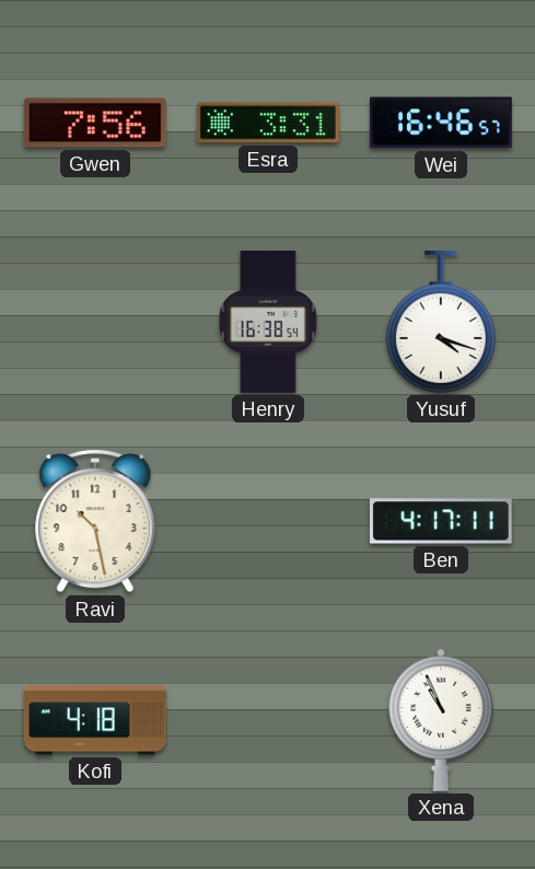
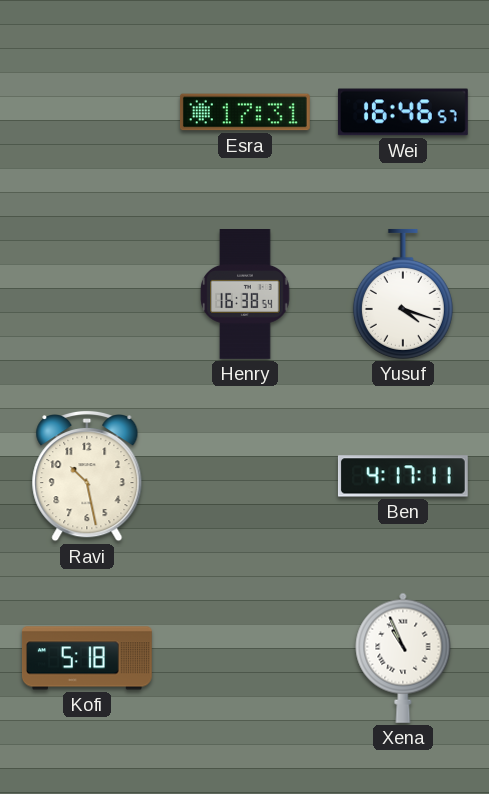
Gwen: 7:56 -> none
Esra: 3:31 -> 17:31
Kofi: 4:18 -> 5:18
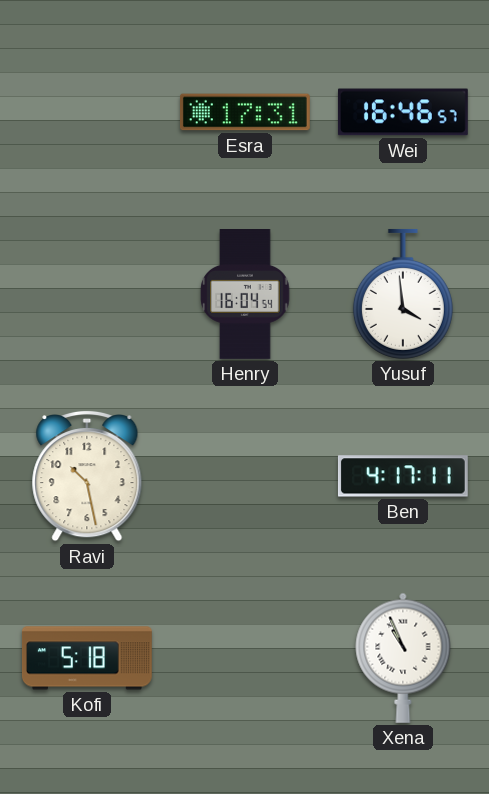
Henry: 16:38 -> 16:04
Yusuf: 4:18 -> 3:59
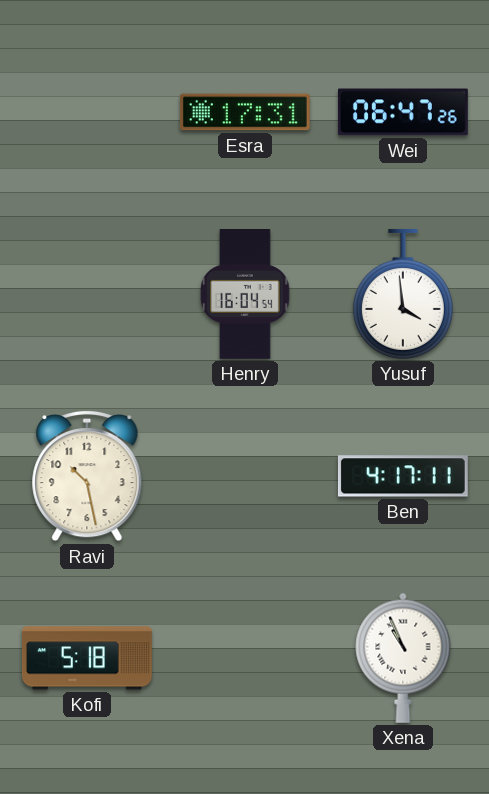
Wei: 16:46 -> 06:47
